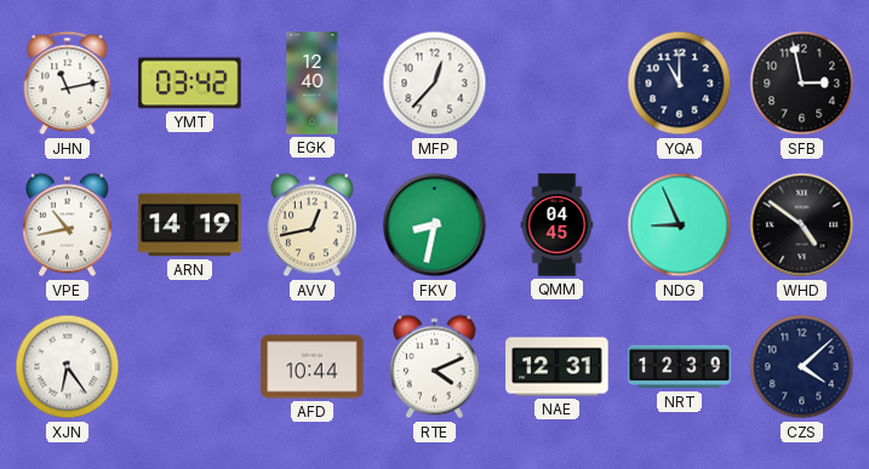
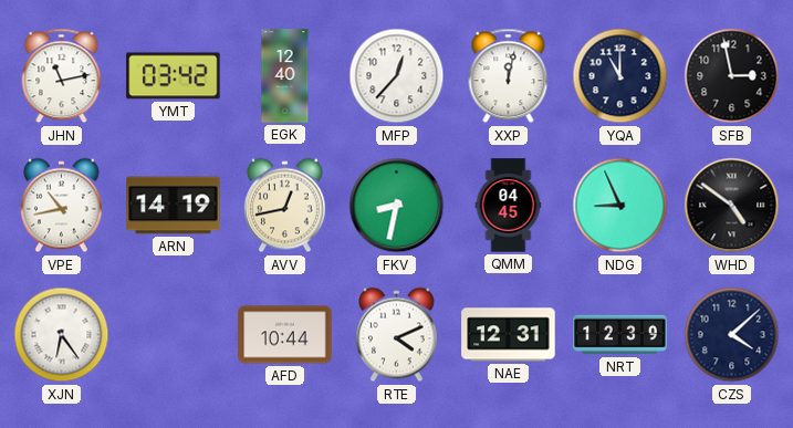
XXP: none -> 12:02
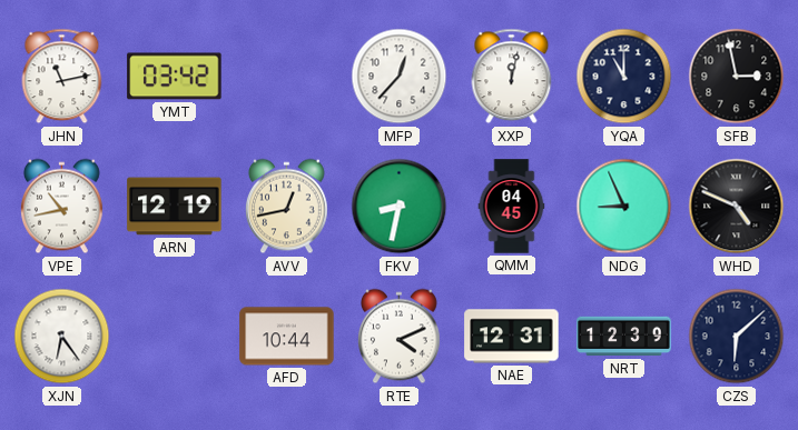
EGK: 12:40 -> none
ARN: 14:19 -> 12:19
WHD: 4:51 -> 4:49
CZS: 4:08 -> 6:08
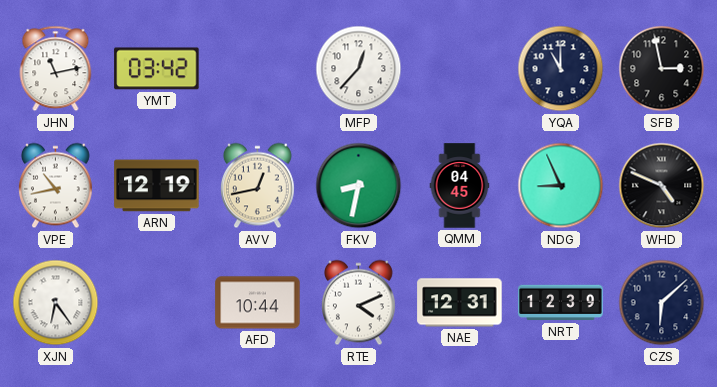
XXP: 12:02 -> none
